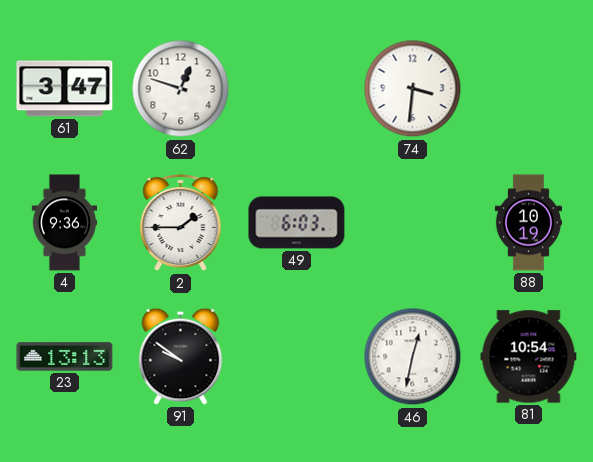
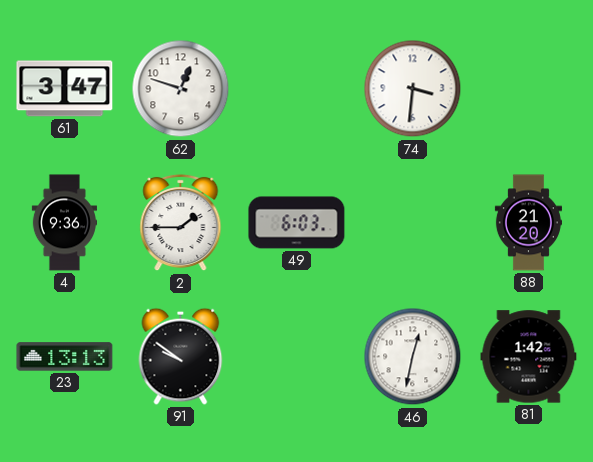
88: 10:19 -> 21:20
81: 10:54 -> 1:42
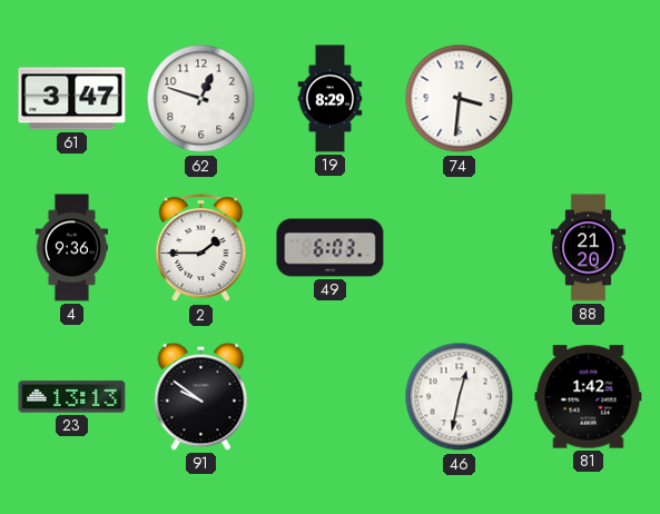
19: none -> 8:29
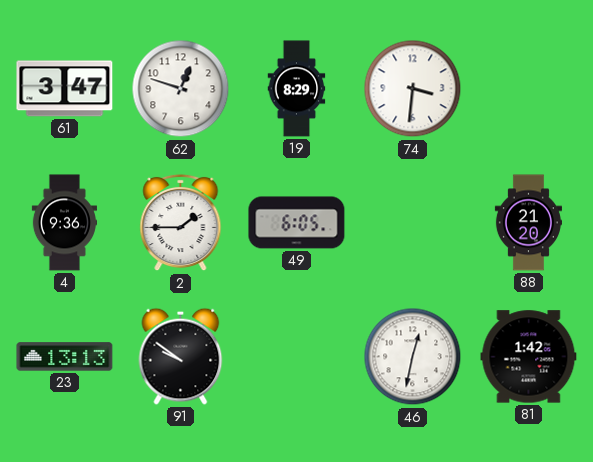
49: 6:03 -> 6:05
